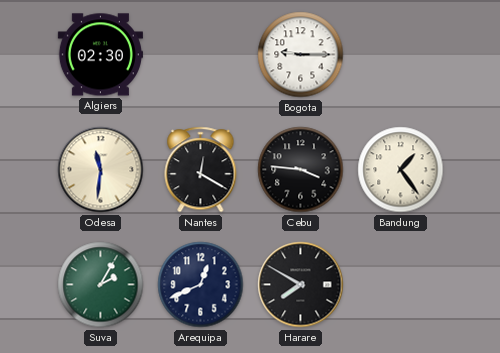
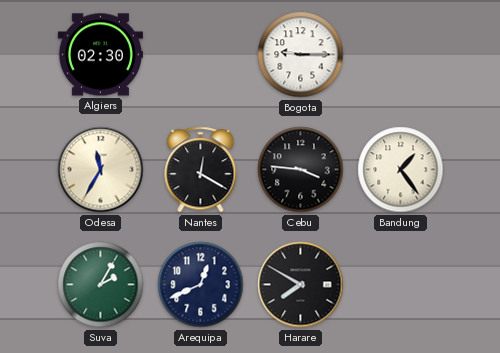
Odesa: 11:31 -> 11:35
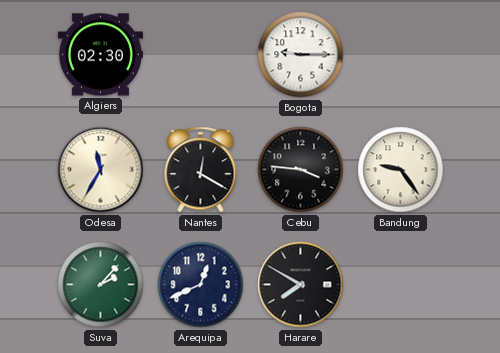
Bandung: 1:24 -> 9:24
Suva: 2:05 -> 2:07
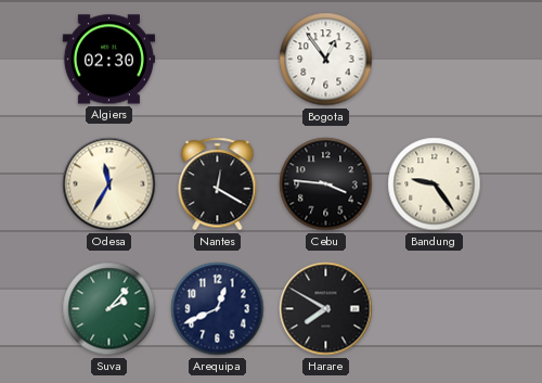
Bogota: 9:15 -> 12:54
